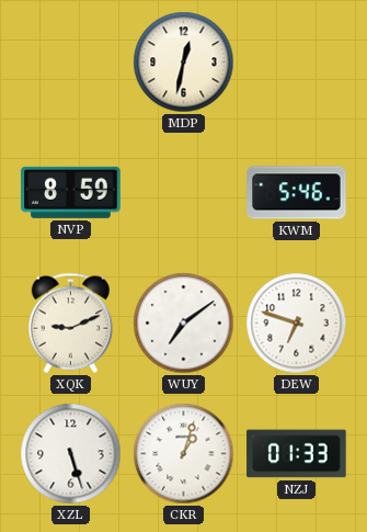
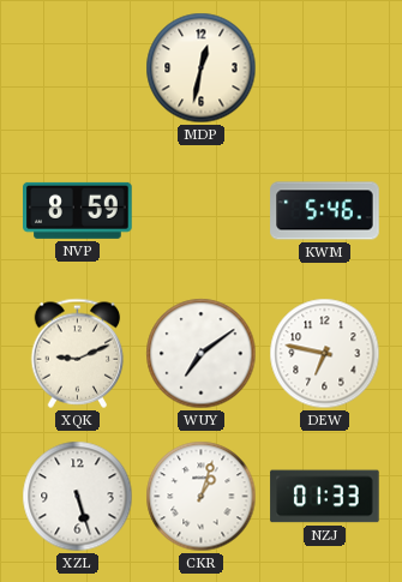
DEW: 6:48 -> 6:47
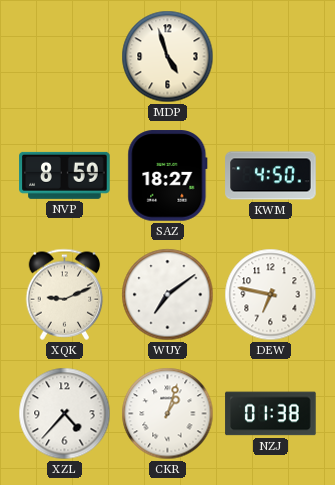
MDP: 12:32 -> 4:57
SAZ: none -> 18:27
KWM: 5:46 -> 4:50
XZL: 5:27 -> 4:37
NZJ: 01:33 -> 01:38
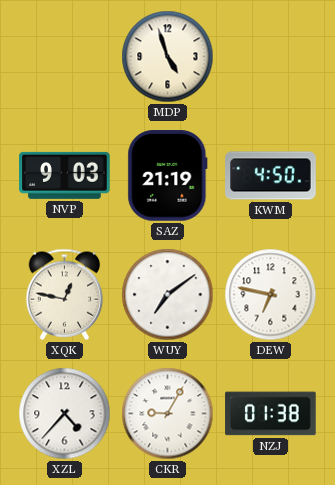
NVP: 8:59 -> 9:03
SAZ: 18:27 -> 21:19
XQK: 9:11 -> 12:47
CKR: 1:03 -> 9:05
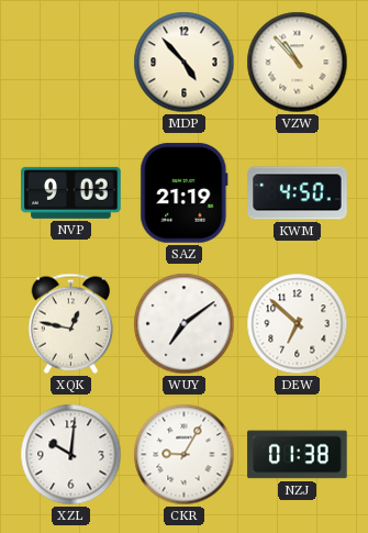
MDP: 4:57 -> 4:53
VZW: none -> 10:53
DEW: 6:47 -> 6:52
XZL: 4:37 -> 10:01
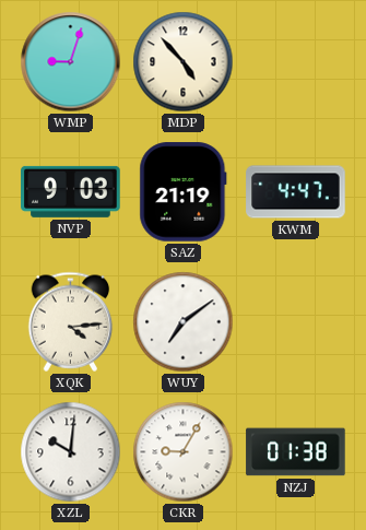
WMP: none -> 9:03
VZW: 10:53 -> none
KWM: 4:50 -> 4:47
XQK: 12:47 -> 4:14
DEW: 6:52 -> none
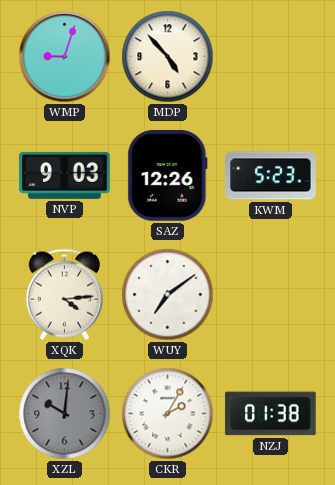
SAZ: 21:19 -> 12:26
KWM: 4:47 -> 5:23
XZL dial: white -> grey
CKR: 9:05 -> 2:05
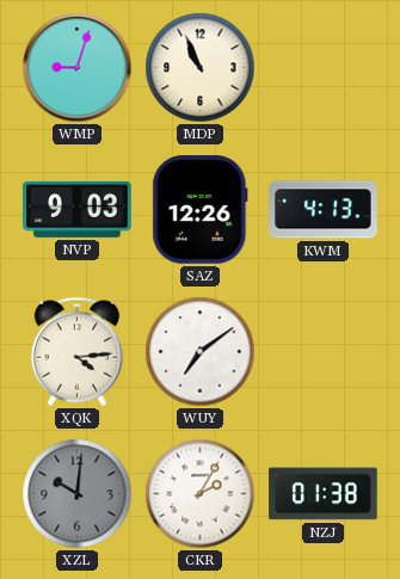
MDP: 4:53 -> 10:56
KWM: 5:23 -> 4:13
